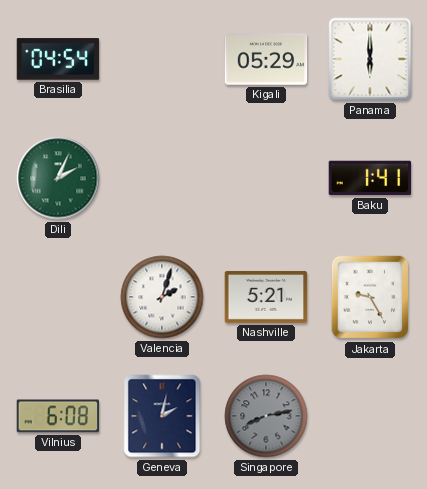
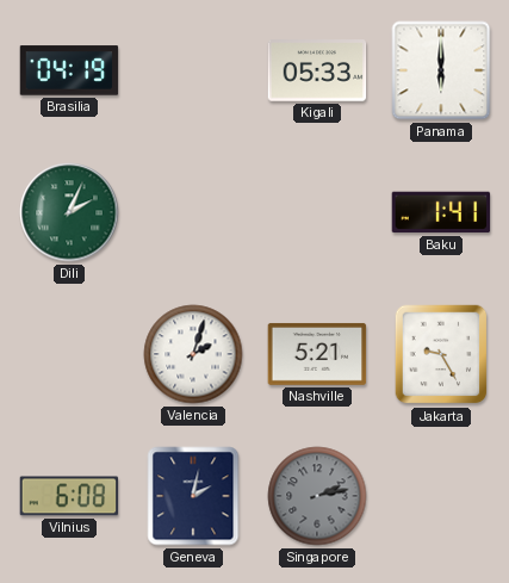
Brasilia: 04:54 -> 04:19
Kigali: 05:29 -> 05:33
Singapore: 8:13 -> 2:13
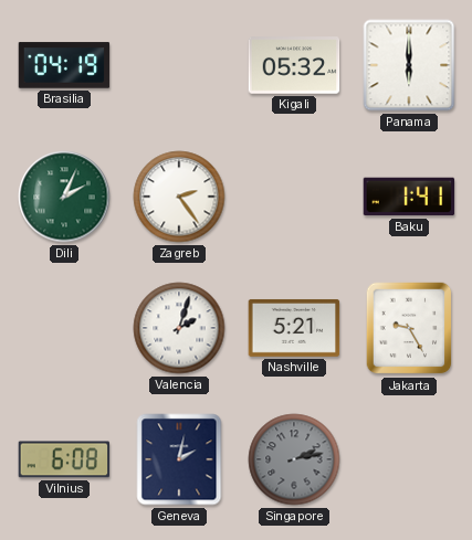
Kigali: 05:33 -> 05:32
Zagreb: none -> 2:24
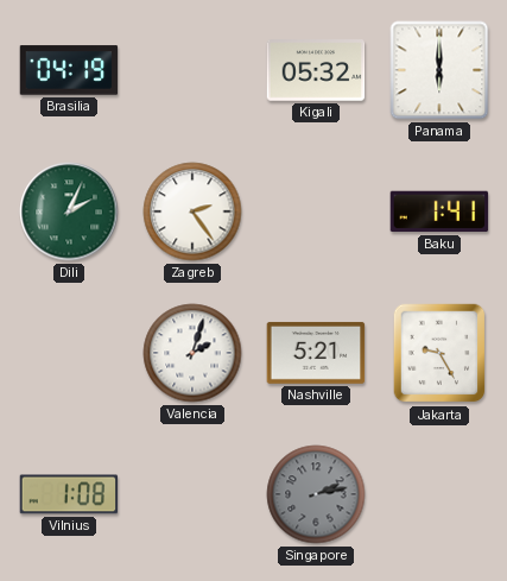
Vilnius: 6:08 -> 1:08
Geneva: 2:02 -> none
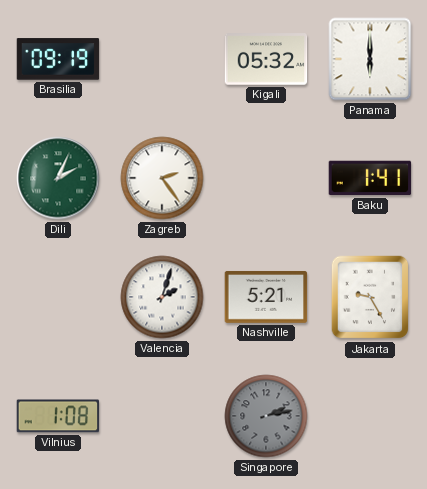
Brasilia: 04:19 -> 09:19
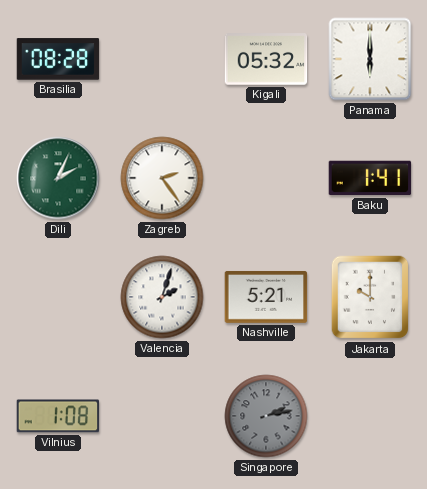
Brasilia: 09:19 -> 08:28
Jakarta: 9:25 -> 10:00
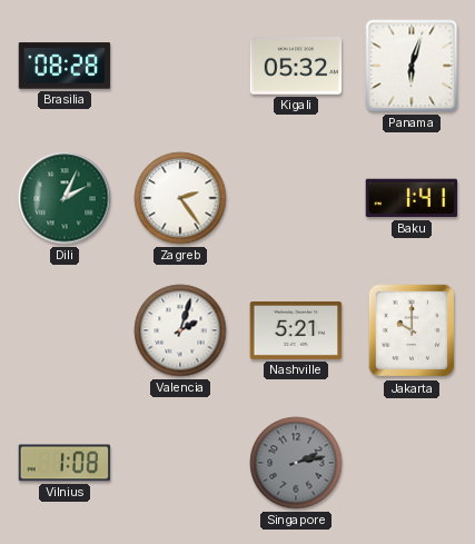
Panama: 6:00 -> 6:03
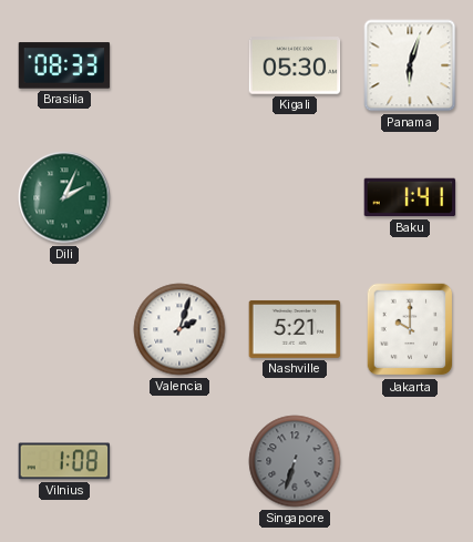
Brasilia: 08:28 -> 08:33
Kigali: 05:32 -> 05:30
Zagreb: 2:24 -> none
Singapore: 2:13 -> 6:33
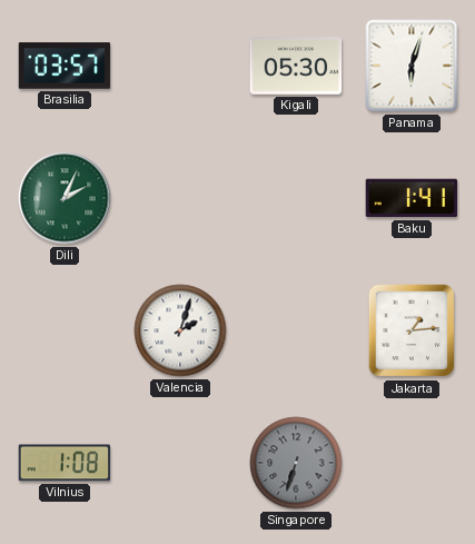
Brasilia: 08:33 -> 03:57
Nashville: 5:21 -> none
Jakarta: 10:00 -> 1:14
